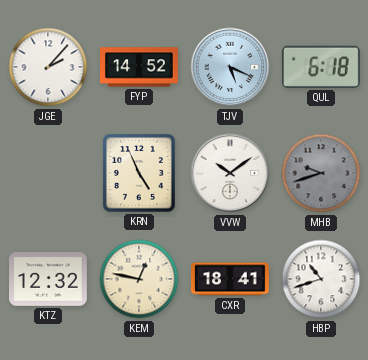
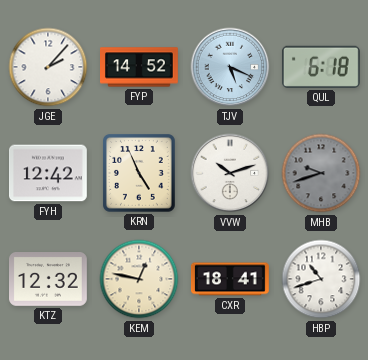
FYH: none -> 12:42
VVW: 10:09 -> 10:12
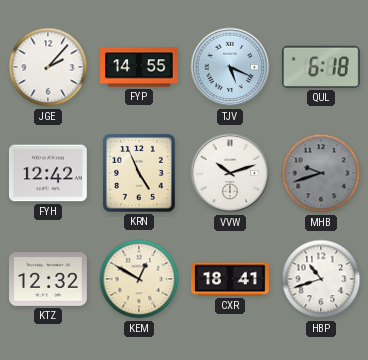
FYP: 14:52 -> 14:55
KEM: 12:47 -> 12:50
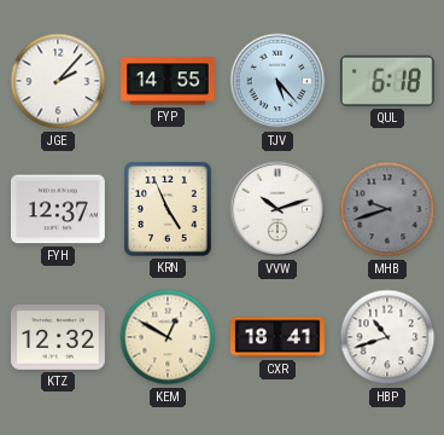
TJV: 5:19 -> 5:23
FYH: 12:42 -> 12:37
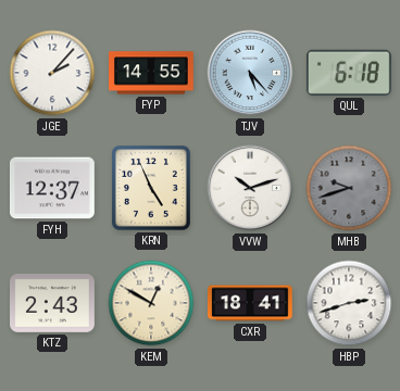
KTZ: 12:32 -> 2:43
HBP: 10:42 -> 2:42
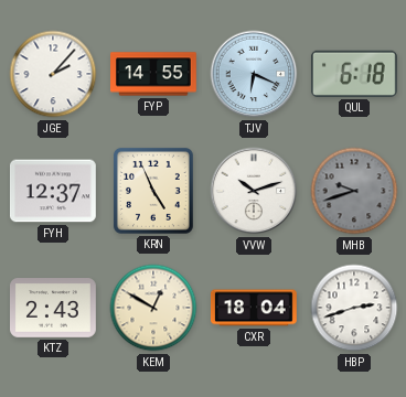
TJV: 5:23 -> 6:19
CXR: 18:41 -> 18:04
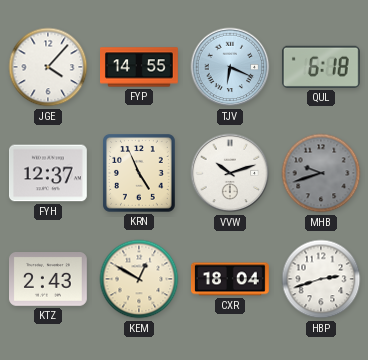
JGE: 2:07 -> 4:07
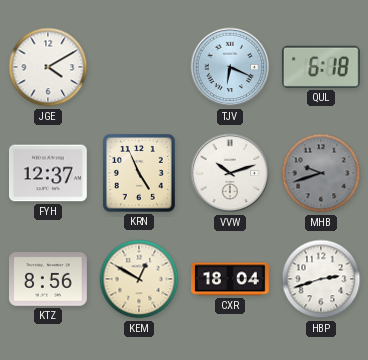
JGE: 4:07 -> 4:10
FYP: 14:55 -> none
KTZ: 2:43 -> 8:56
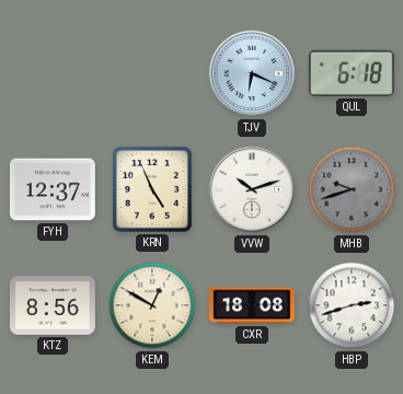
JGE: 4:10 -> none
CXR: 18:04 -> 18:08
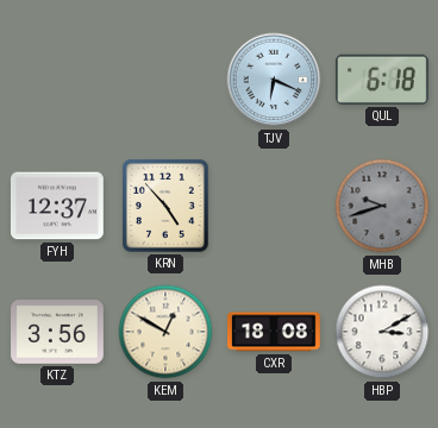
KRN: 4:56 -> 4:53
VVW: 10:12 -> none
KTZ: 8:56 -> 3:56
HBP: 2:42 -> 3:10
